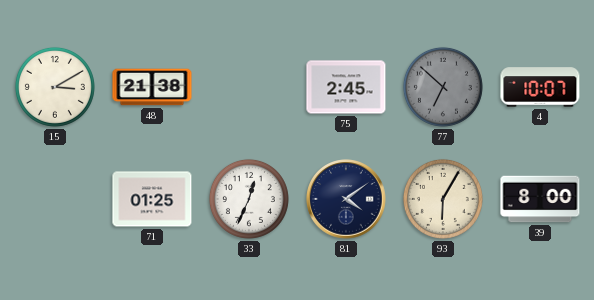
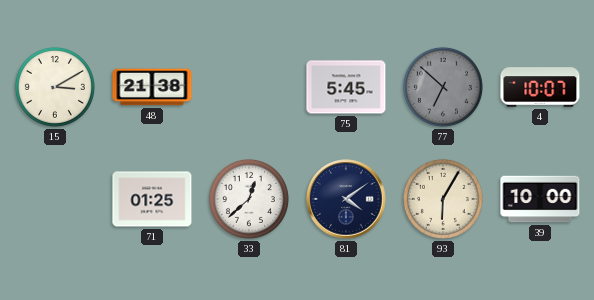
75: 2:45 -> 5:45
33: 12:34 -> 12:38
39: 8:00 -> 10:00
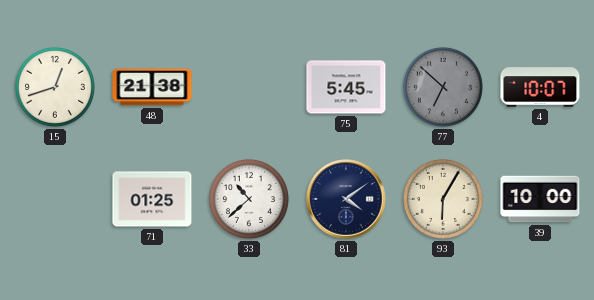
15: 3:10 -> 12:42
33: 12:38 -> 10:38
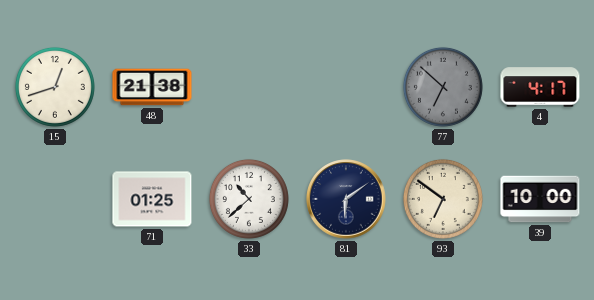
75: 5:45 -> none
4: 10:07 -> 4:17
81: 4:09 -> 6:09
93: 6:05 -> 6:51
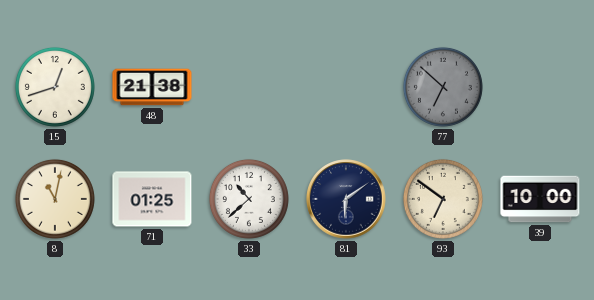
4: 4:17 -> none
8: none -> 11:02
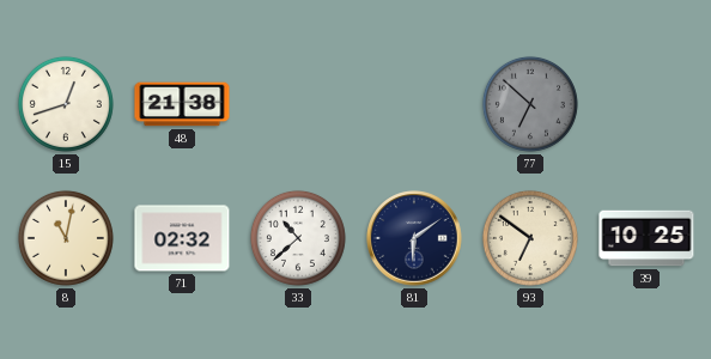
71: 01:25 -> 02:32
39: 10:00 -> 10:25
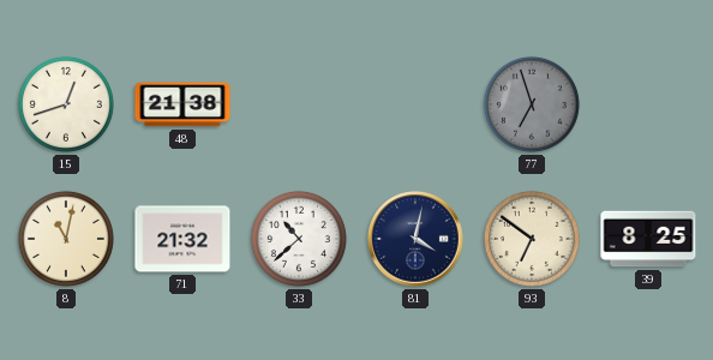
77: 6:52 -> 6:57
71: 02:32 -> 21:32
81: 6:09 -> 4:02
39: 10:25 -> 8:25
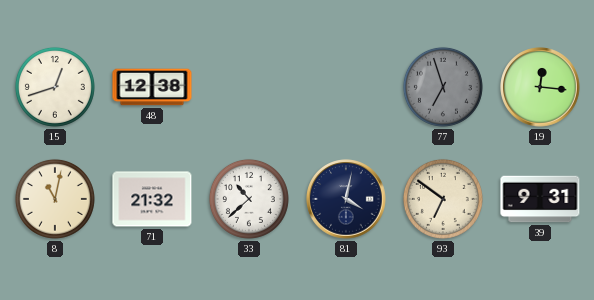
48: 21:38 -> 12:38
19: none -> 12:16
39: 8:25 -> 9:31
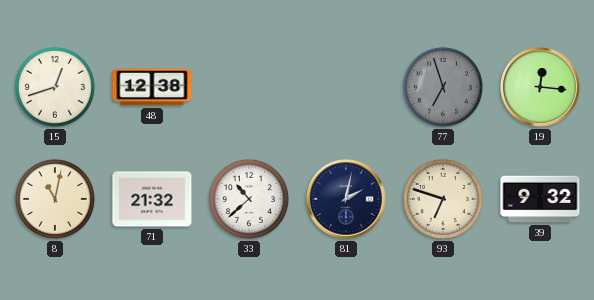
81: 4:02 -> 2:02
93: 6:51 -> 6:48
39: 9:31 -> 9:32
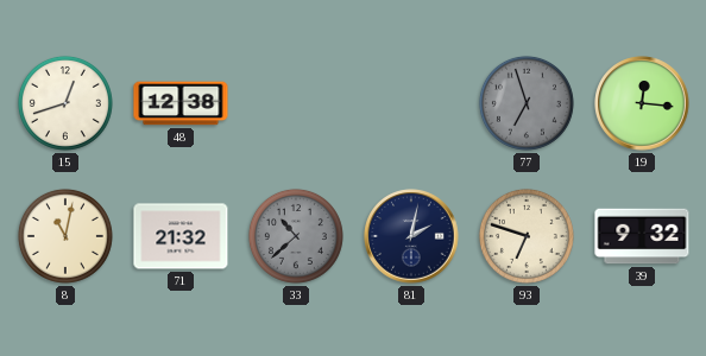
33 dial: white -> grey
